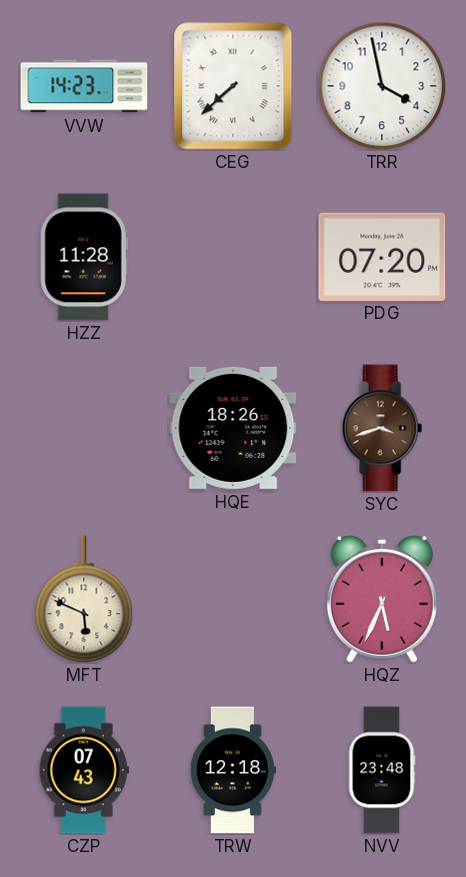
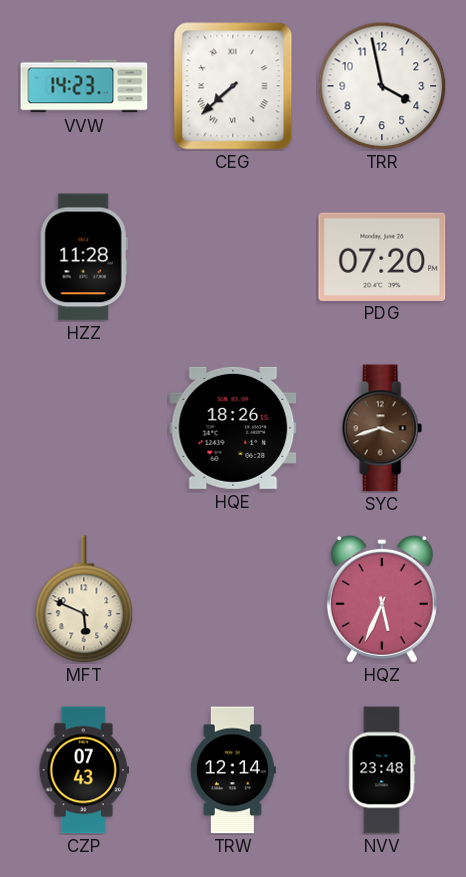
TRW: 12:18 -> 12:14
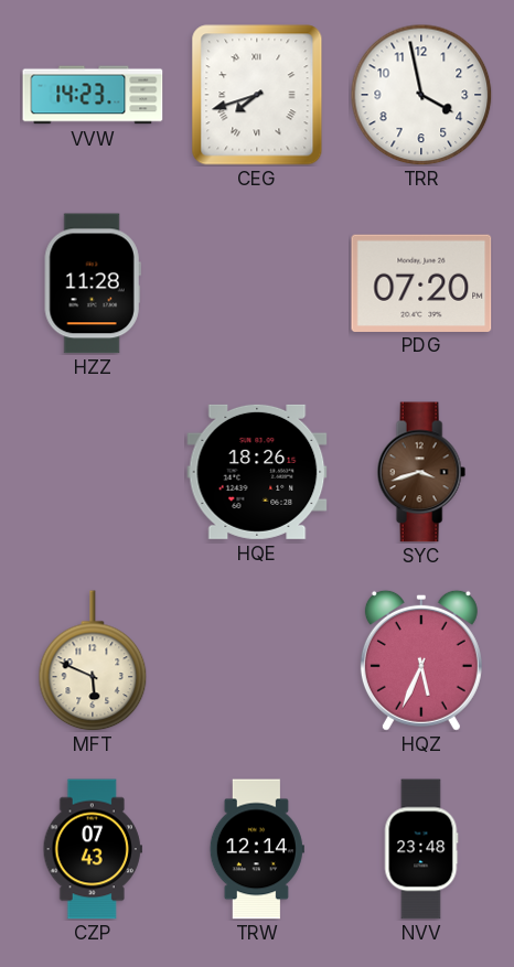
CEG: 7:38 -> 7:42
